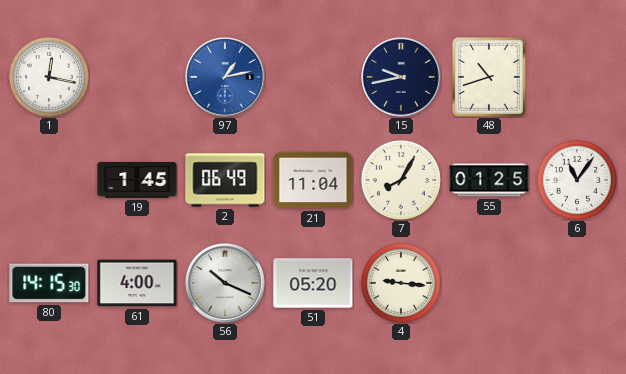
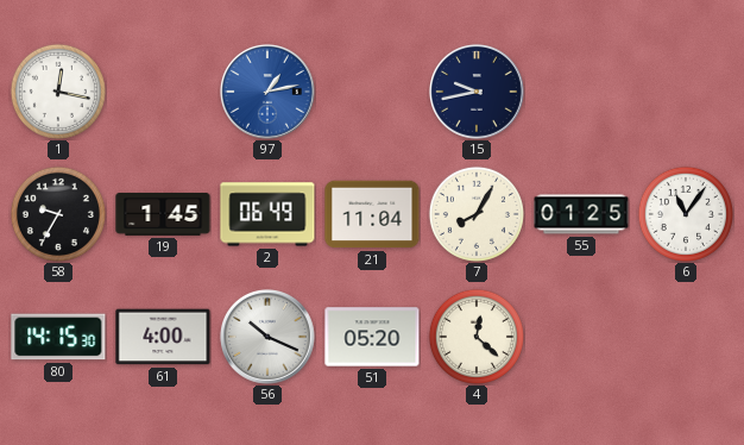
48: 10:42 -> none
58: none -> 9:35
4: 9:16 -> 12:22
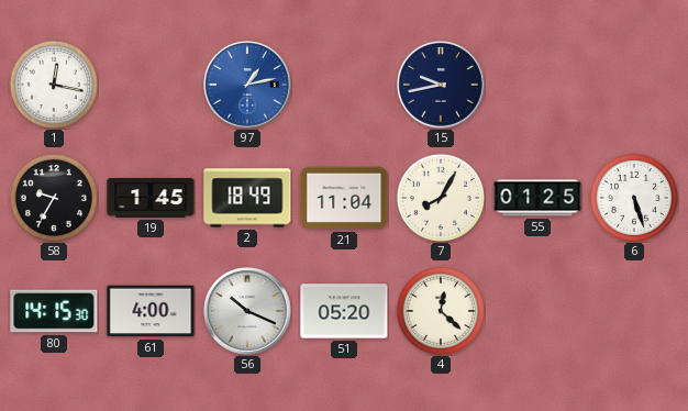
2: 06:49 -> 18:49
6: 11:06 -> 5:27
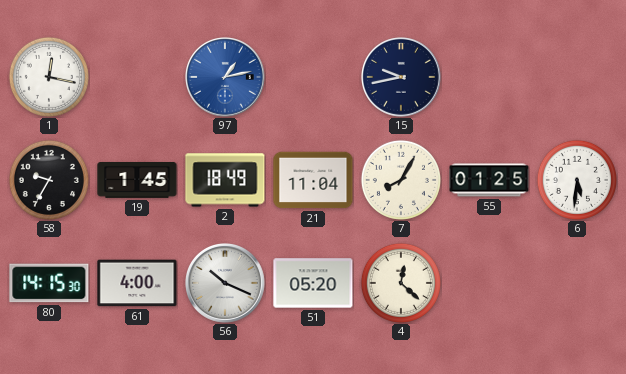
6: 5:27 -> 5:31
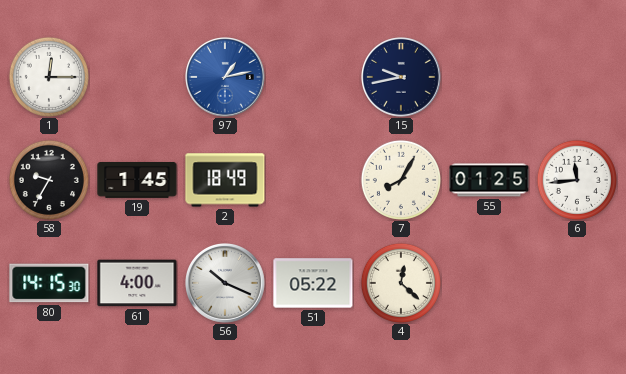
1: 12:17 -> 12:15
21: 11:04 -> none
6: 5:31 -> 11:44
51: 05:20 -> 05:22
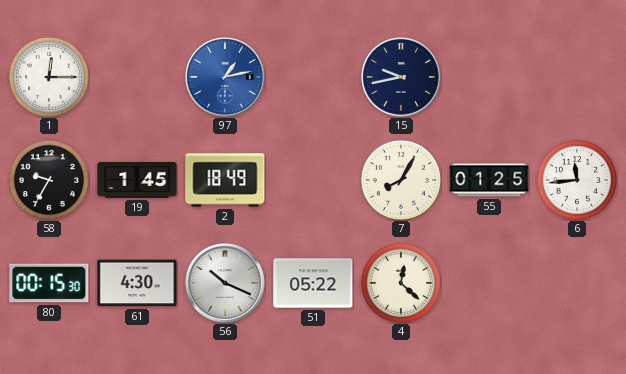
80: 14:15 -> 00:15
61: 4:00 -> 4:30
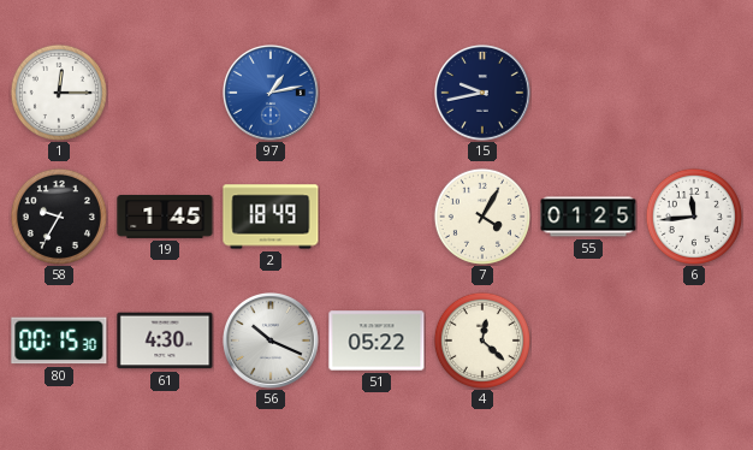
7: 8:05 -> 4:05
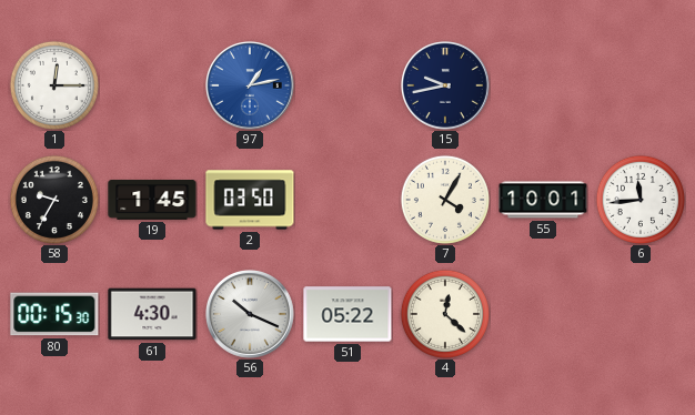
2: 18:49 -> 03:50
55: 01:25 -> 10:01
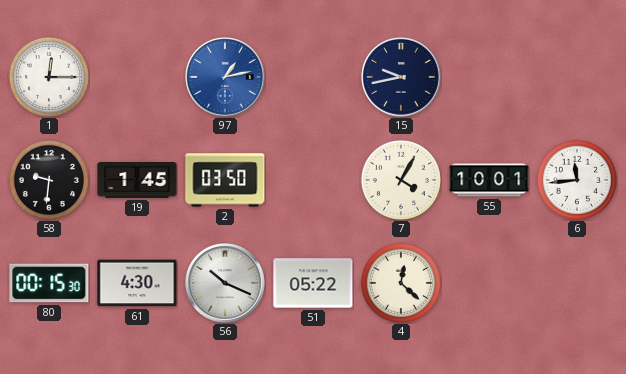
58: 9:35 -> 9:31
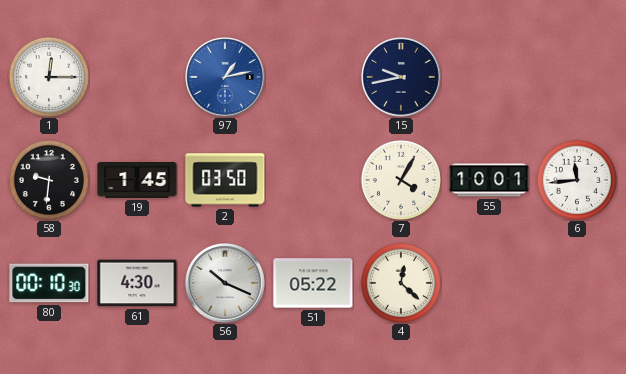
80: 00:15 -> 00:10
